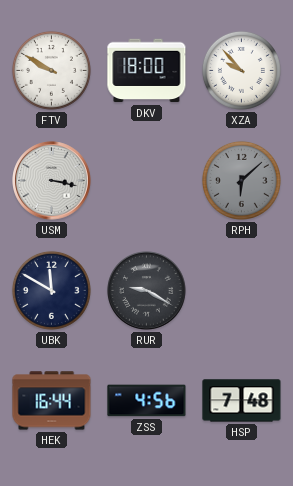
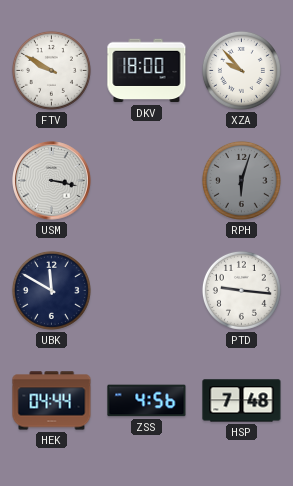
RPH: 6:08 -> 6:03
RUR: 9:20 -> none
PTD: none -> 9:16
HEK: 16:44 -> 04:44
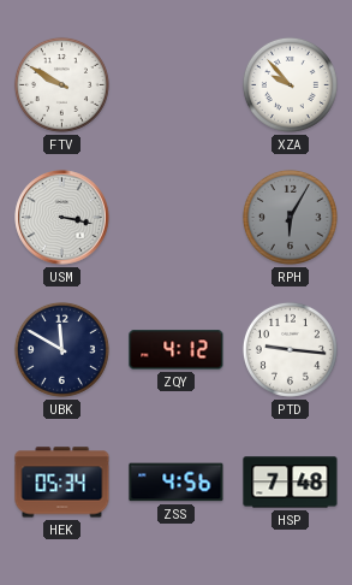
DKV: 18:00 -> none
RPH: 6:03 -> 6:05
ZQY: none -> 4:12
HEK: 04:44 -> 05:34
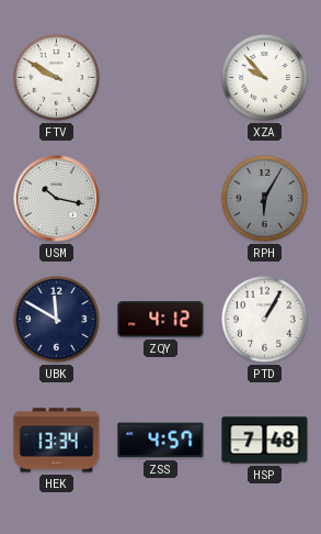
USM: 3:17 -> 10:17
PTD: 9:16 -> 1:05
HEK: 05:34 -> 13:34
ZSS: 4:56 -> 4:57
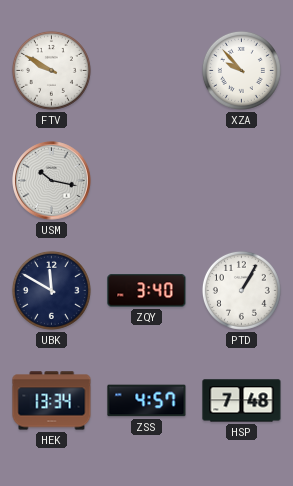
RPH: 6:05 -> none
ZQY: 4:12 -> 3:40
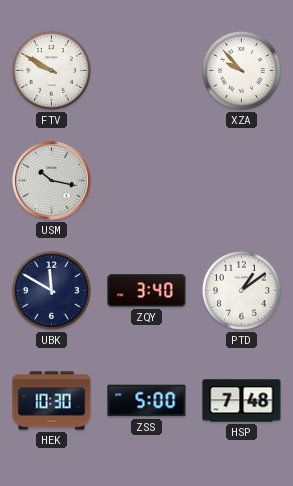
PTD: 1:05 -> 1:09
HEK: 13:34 -> 10:30
ZSS: 4:57 -> 5:00
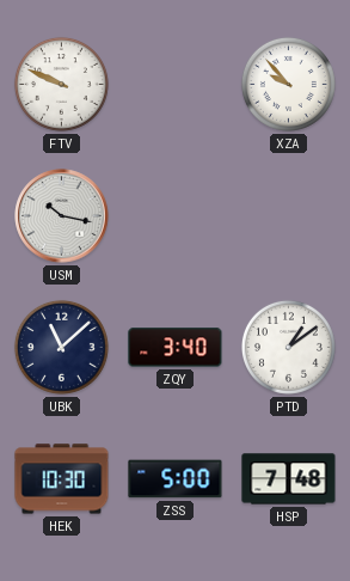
FTV: 9:50 -> 9:49
UBK: 11:50 -> 11:08
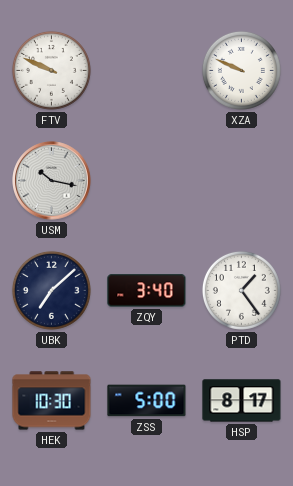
XZA: 9:53 -> 9:49
UBK: 11:08 -> 7:08
PTD: 1:09 -> 1:24
HSP: 7:48 -> 8:17
